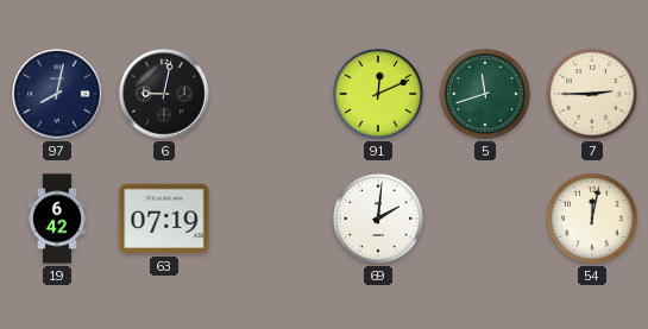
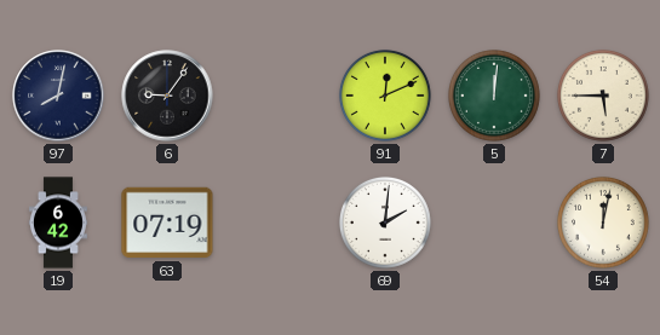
6: 9:02 -> 9:06
5: 11:42 -> 12:01
7: 2:45 -> 5:45
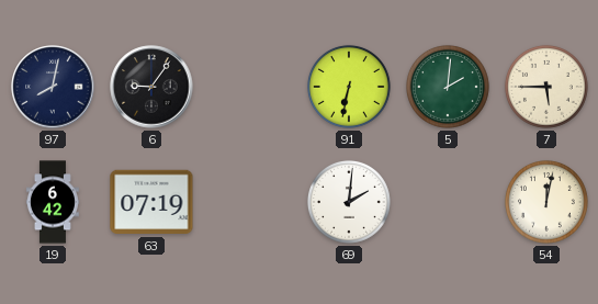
91: 12:11 -> 6:32
5: 12:01 -> 2:01
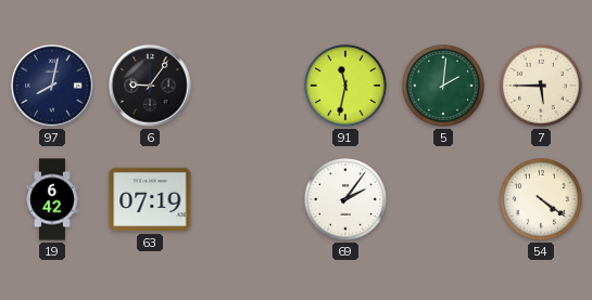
91: 6:32 -> 11:32
69: 2:01 -> 2:06
54: 12:02 -> 4:21
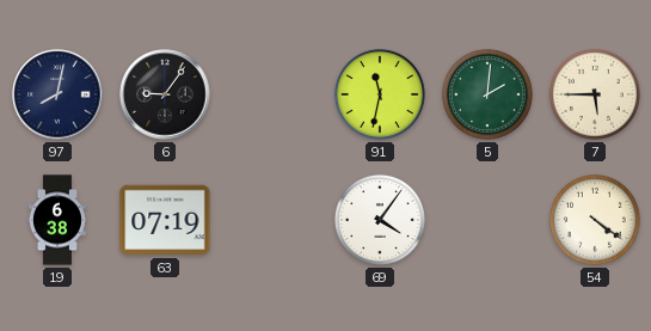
19: 6:42 -> 6:38
69: 2:06 -> 4:06
